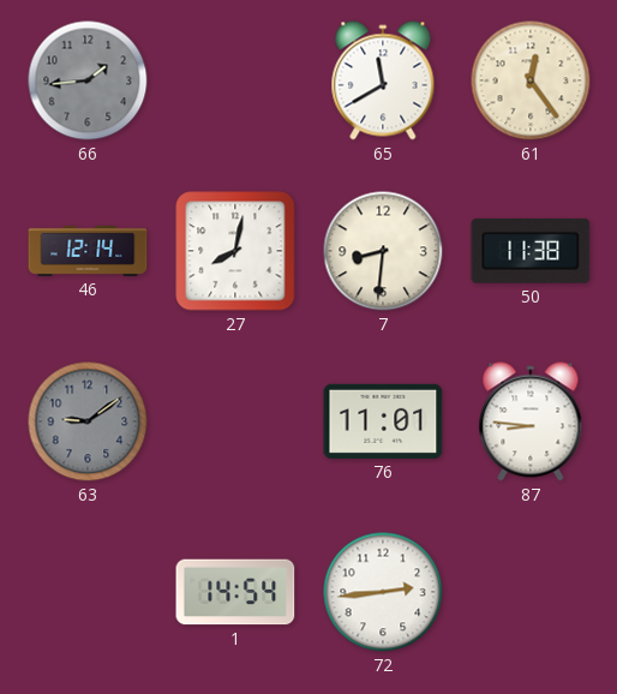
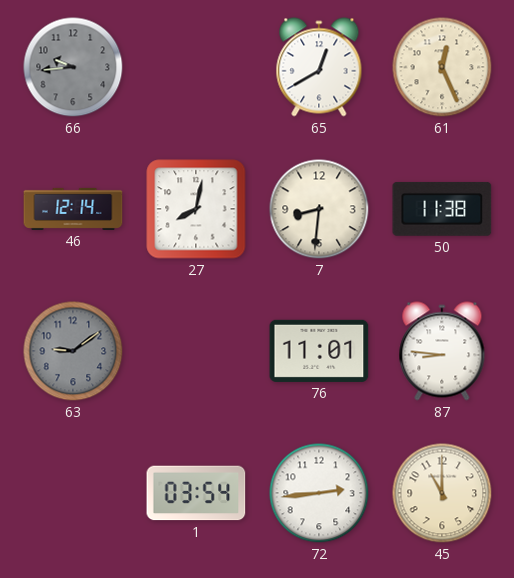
66: 1:44 -> 9:44
65: 11:40 -> 12:40
61: 12:24 -> 12:26
1: 14:54 -> 03:54
45: none -> 11:00
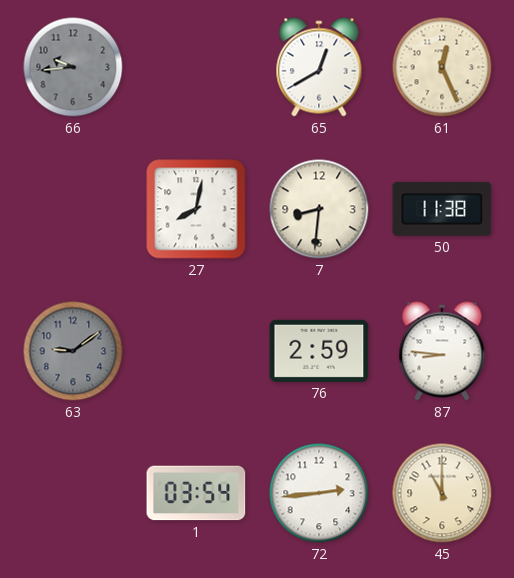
46: 12:14 -> none
76: 11:01 -> 2:59
